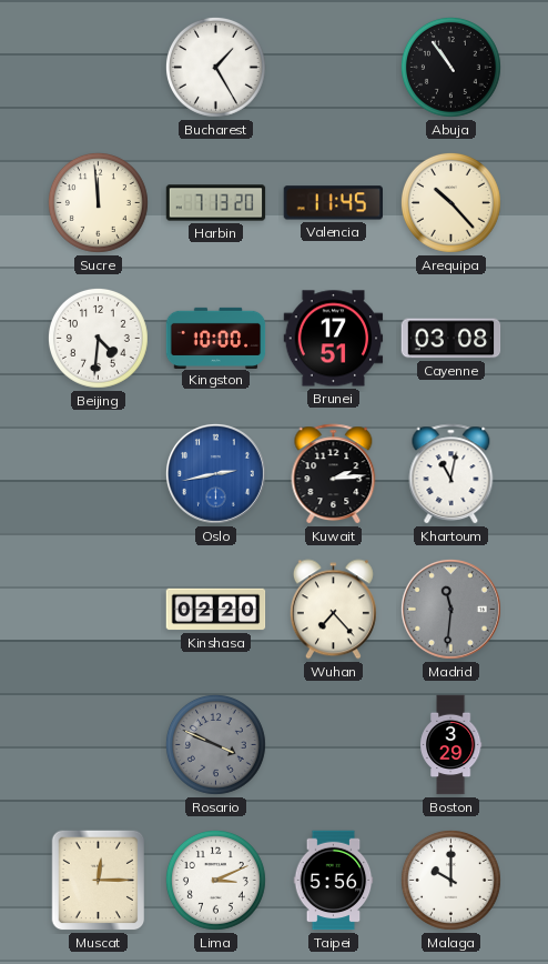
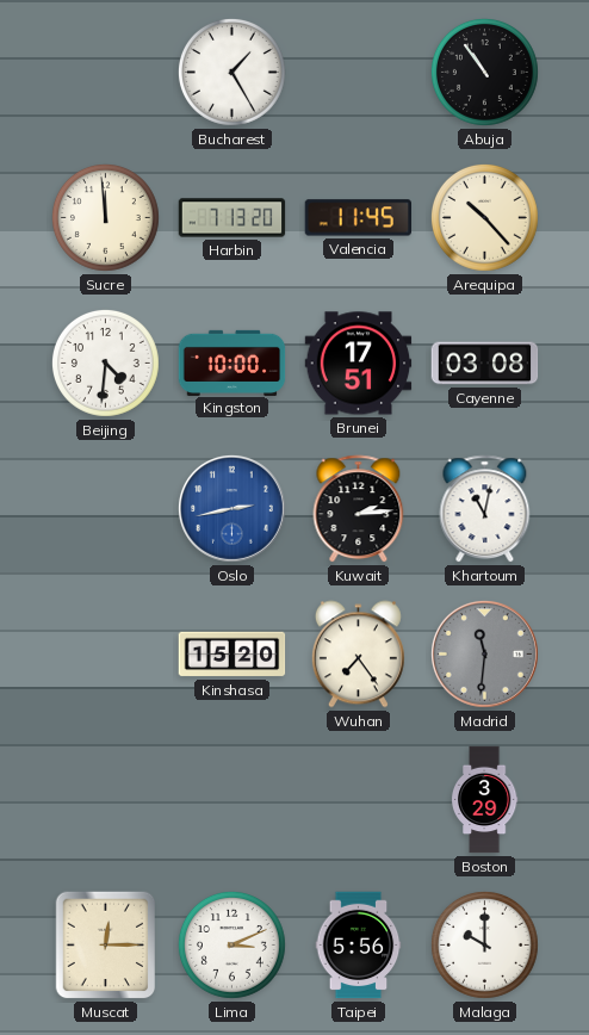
Kinshasa: 02:20 -> 15:20
Wuhan: 7:23 -> 7:24
Rosario: 3:49 -> none
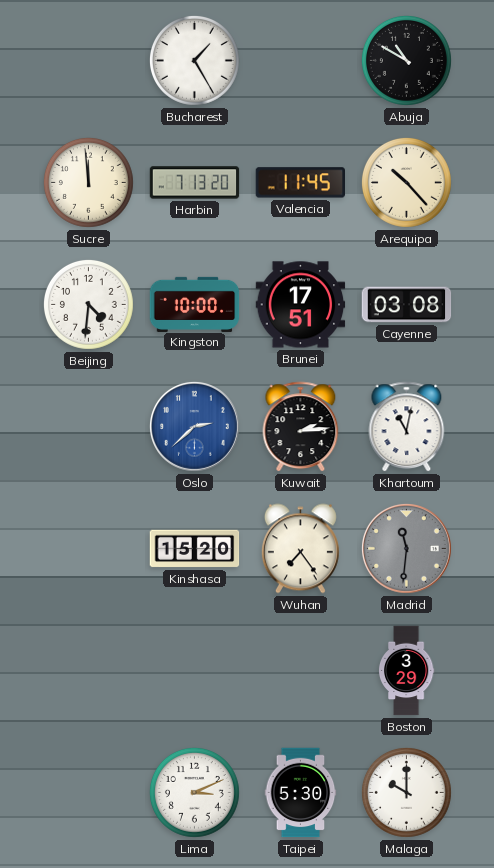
Abuja: 10:54 -> 10:50
Oslo: 2:43 -> 2:38
Muscat: 12:15 -> none
Taipei: 5:56 -> 5:30
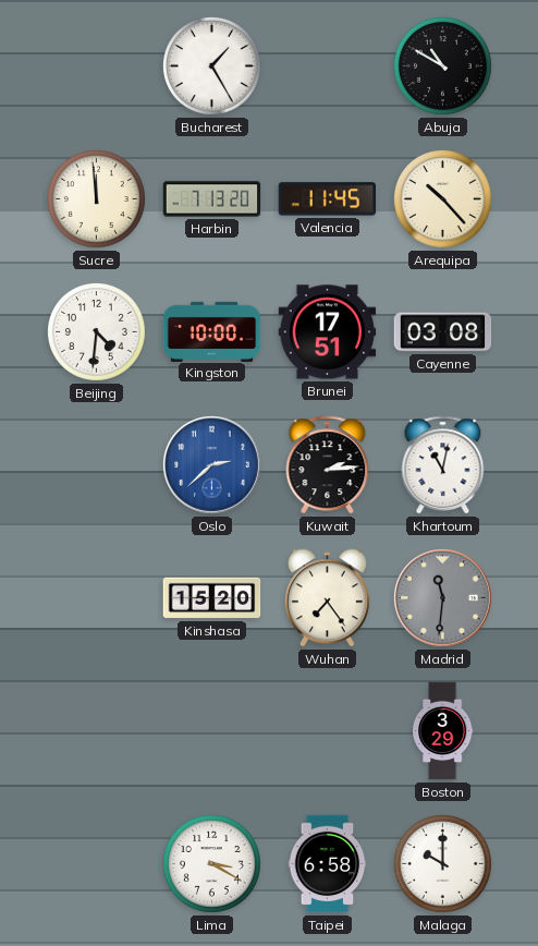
Lima: 3:11 -> 3:20
Taipei: 5:30 -> 6:58
